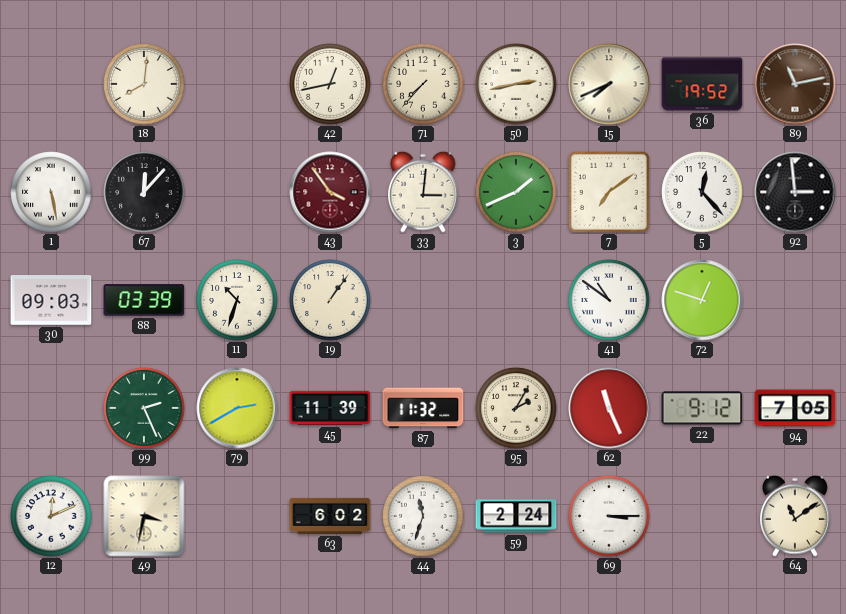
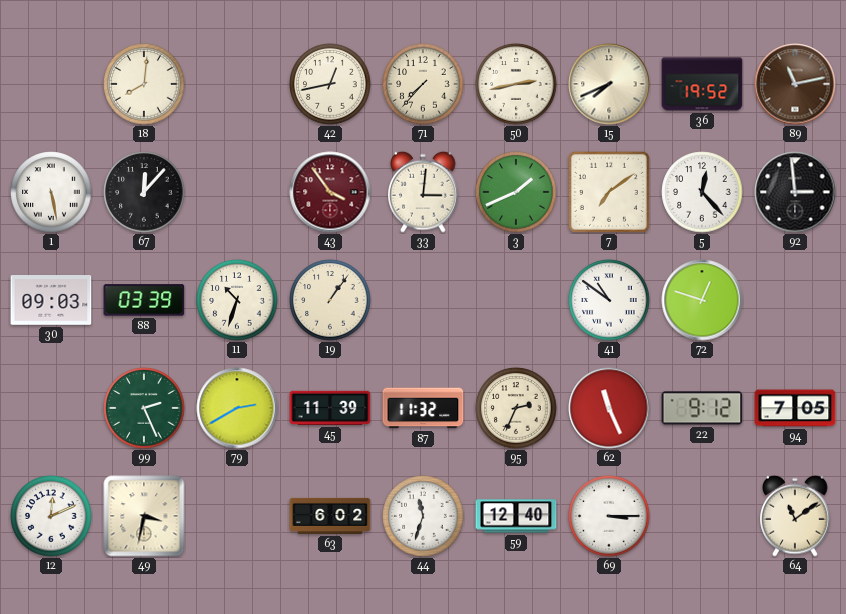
95: 2:05 -> 2:34
59: 2:24 -> 12:40
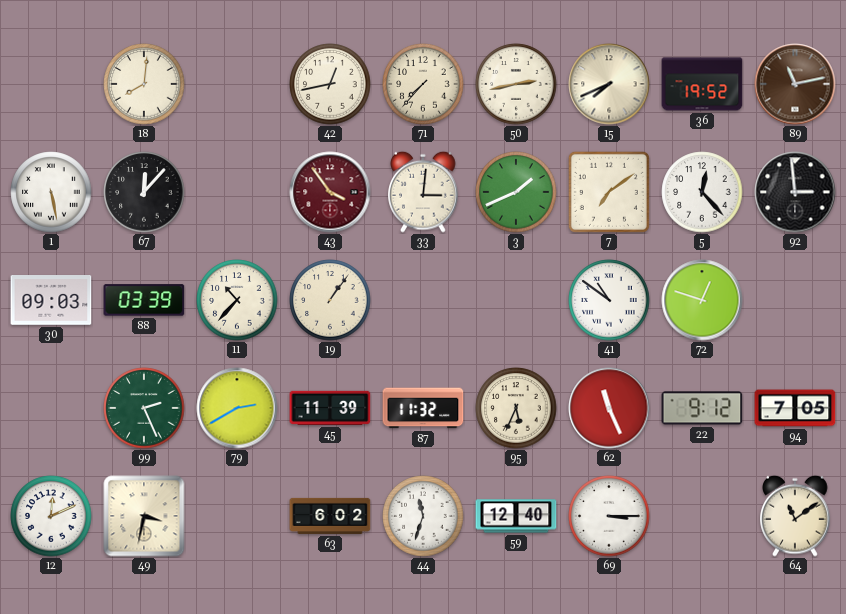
11: 10:33 -> 10:37
95: 2:34 -> 5:34
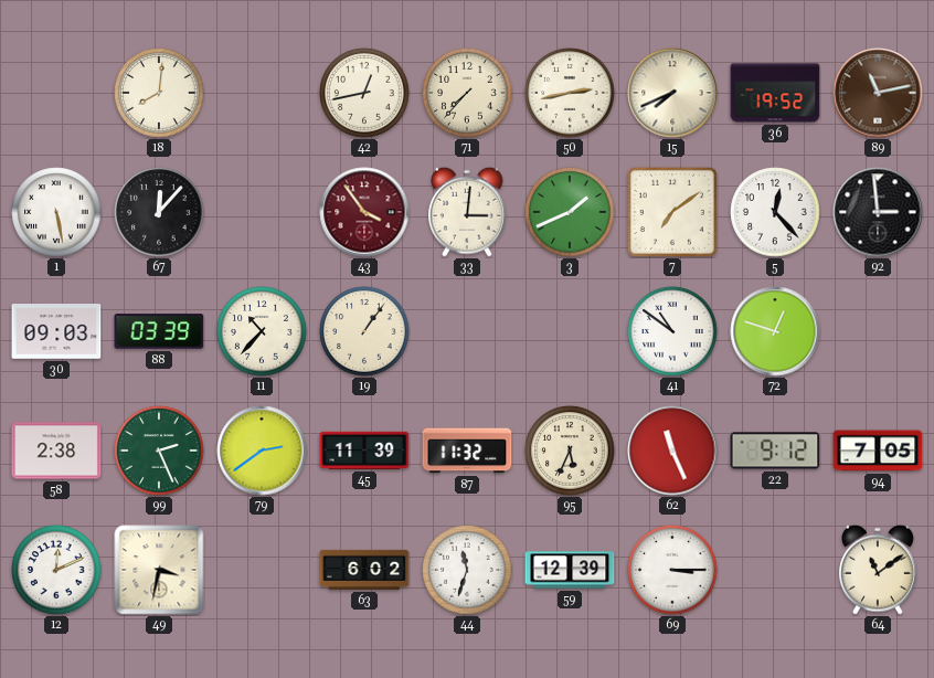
58: none -> 2:38
79: 2:40 -> 2:39
59: 12:40 -> 12:39
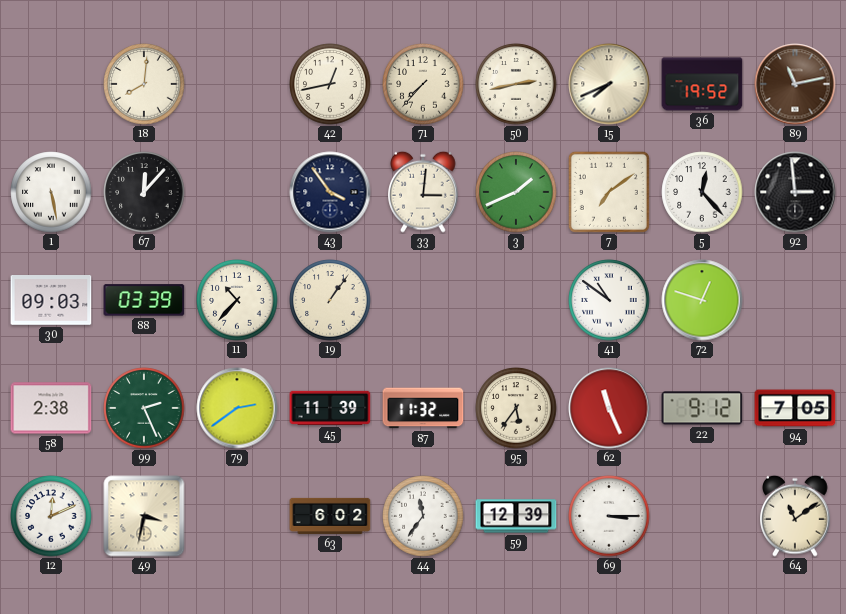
43 dial: burgundy -> navy
95: 5:34 -> 5:36
44: 11:33 -> 11:36
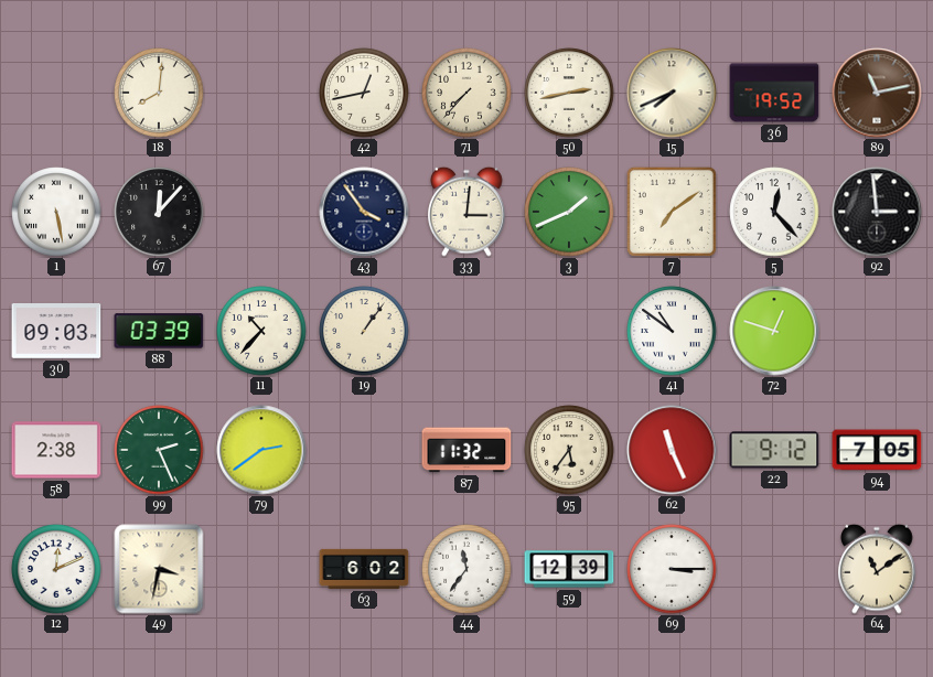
45: 11:39 -> none
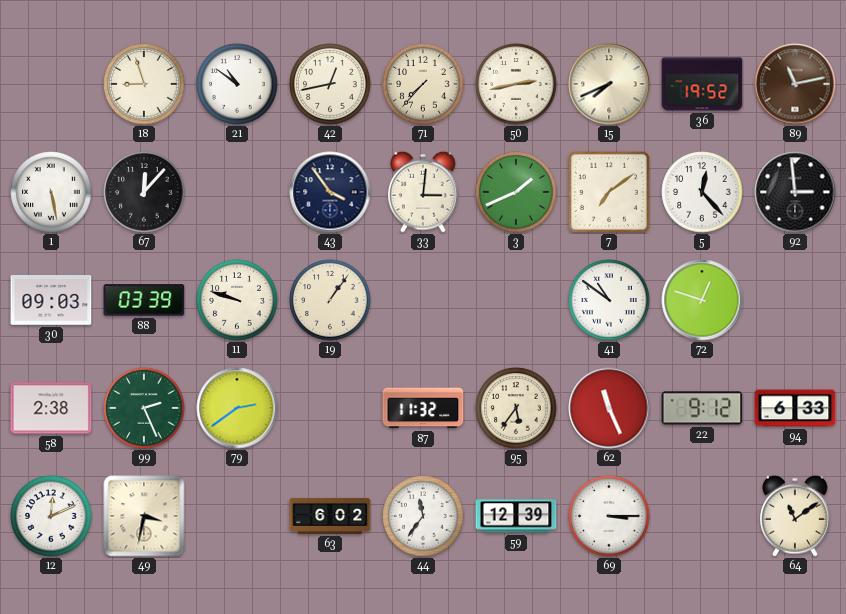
18: 8:01 -> 8:57
21: none -> 10:51
11: 10:37 -> 9:48
94: 7:05 -> 6:33
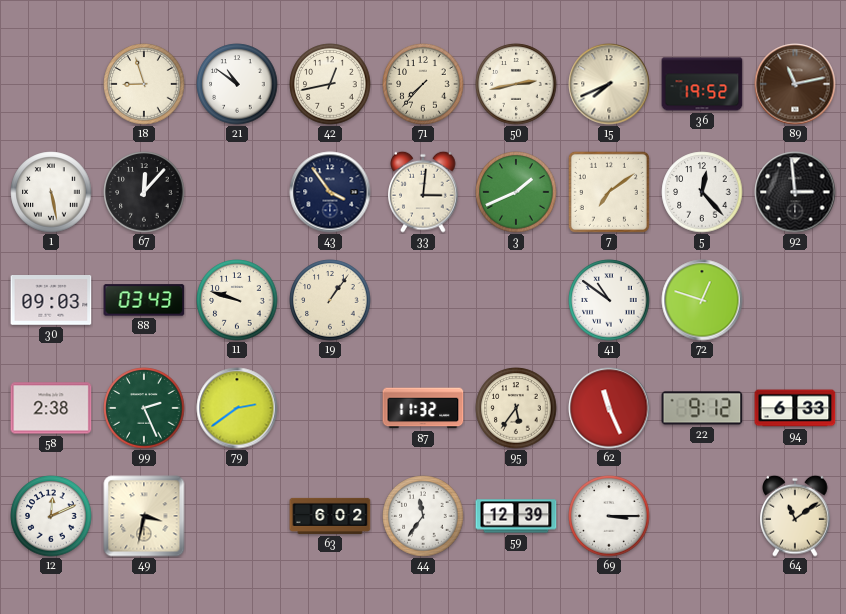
88: 03:39 -> 03:43
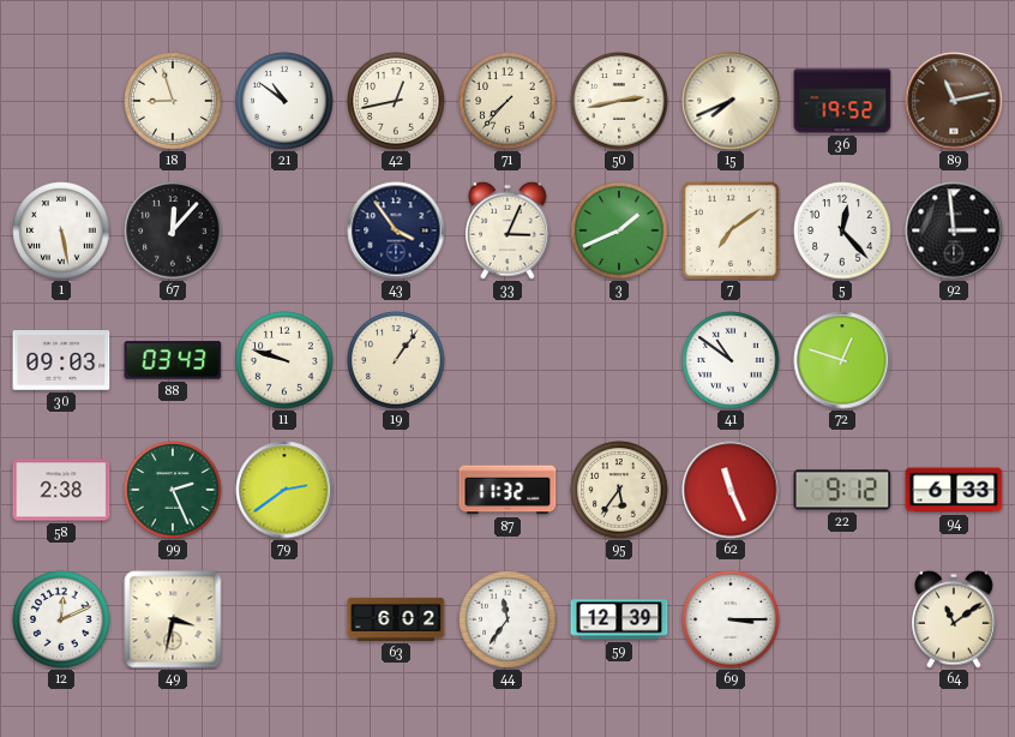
33: 3:01 -> 3:04
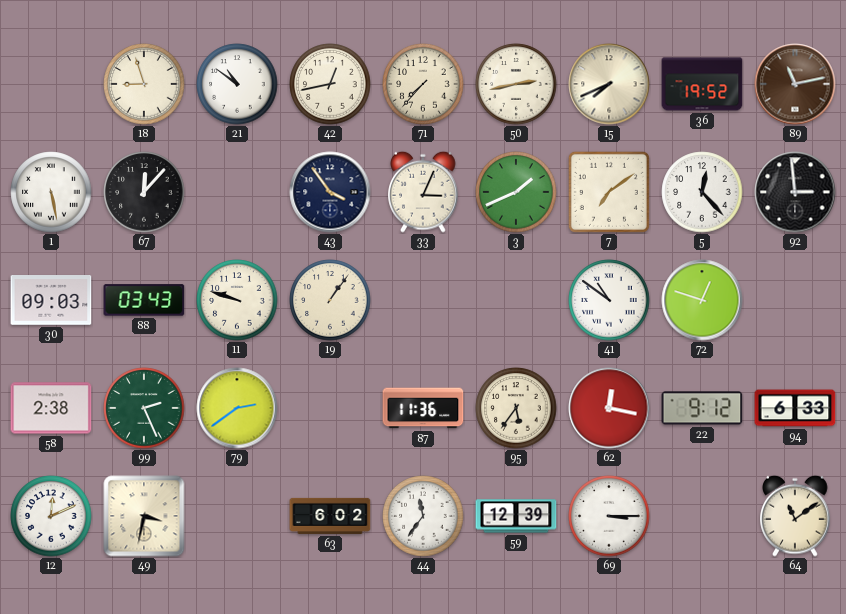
87: 11:32 -> 11:36
62: 11:26 -> 12:17
